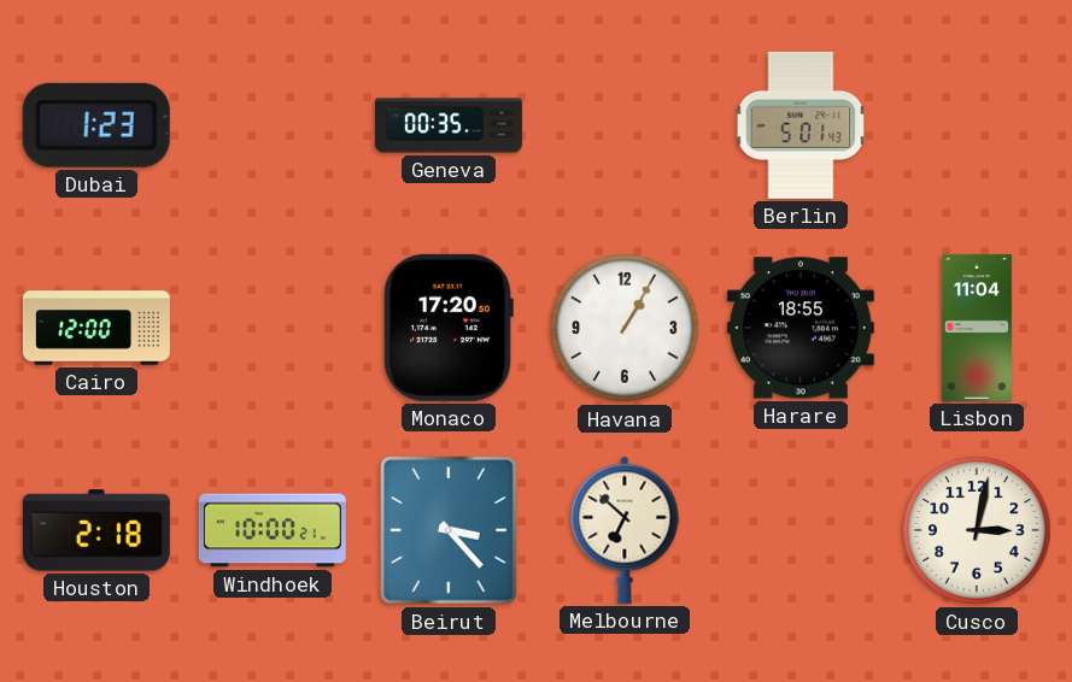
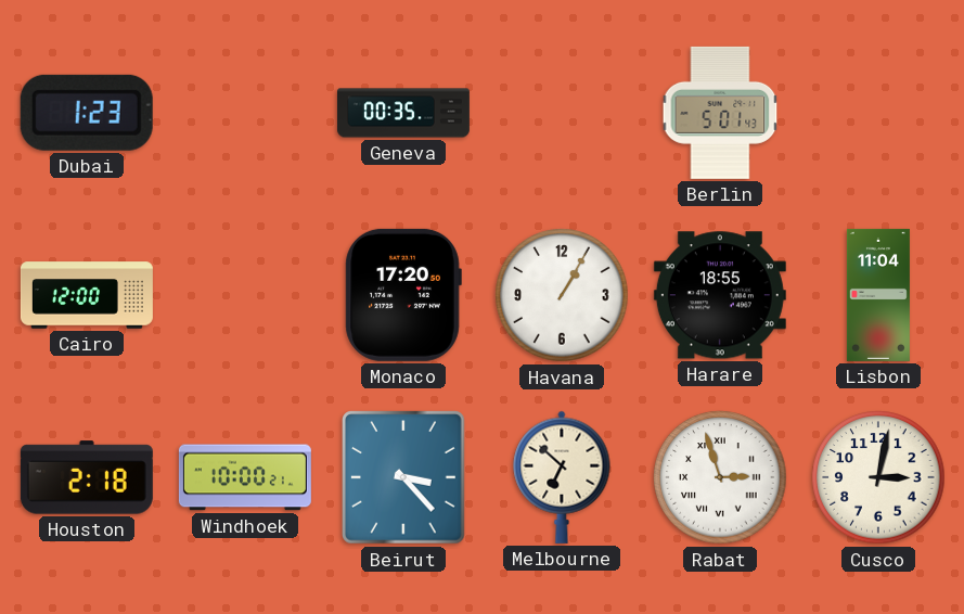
Rabat: none -> 2:57
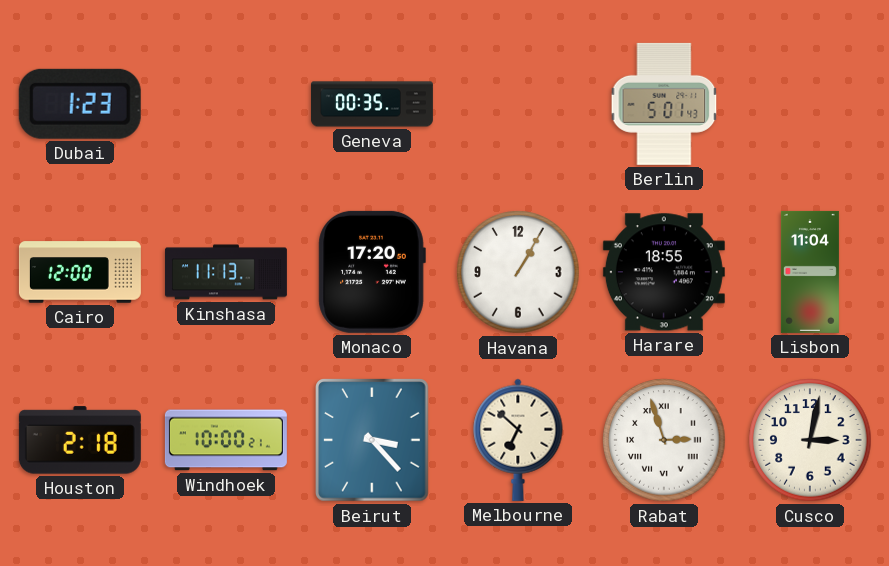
Kinshasa: none -> 11:13
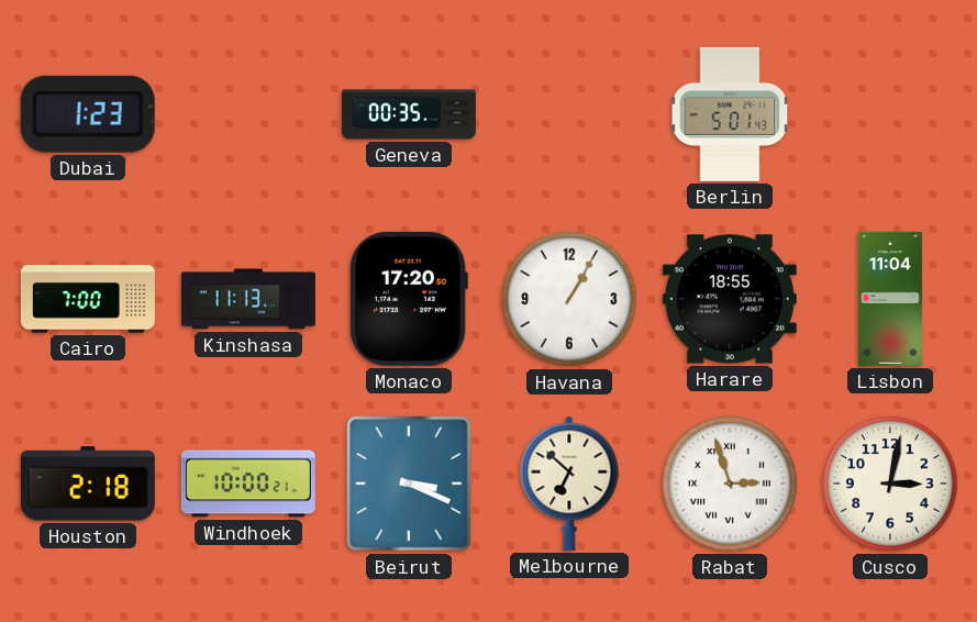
Cairo: 12:00 -> 7:00
Beirut: 3:23 -> 3:19
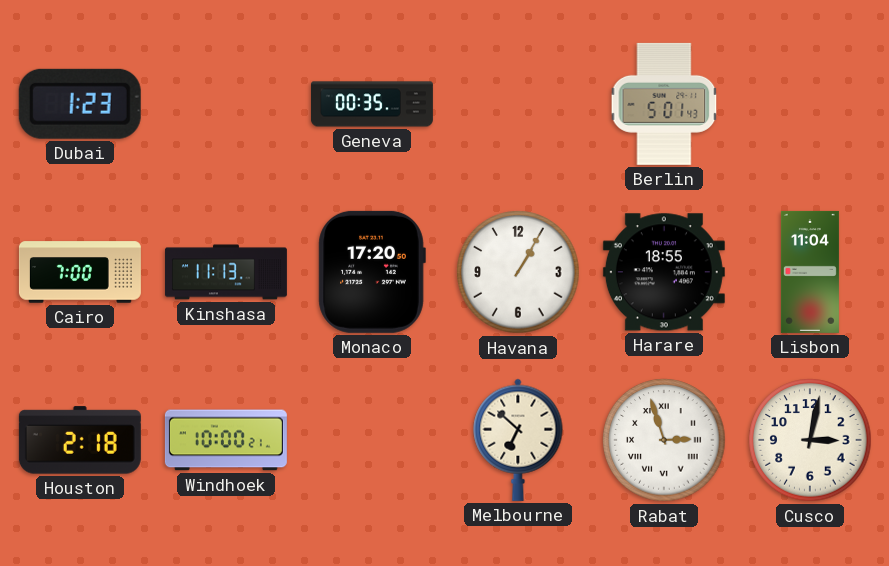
Beirut: 3:19 -> none
